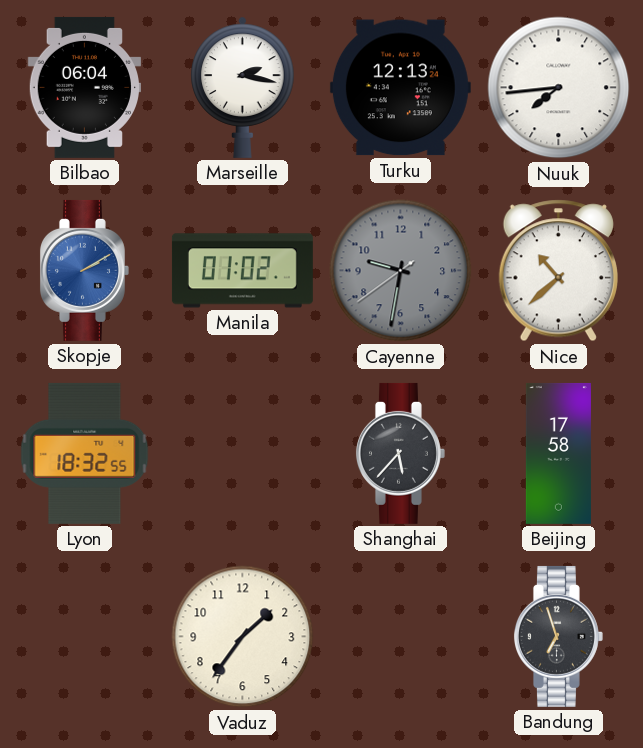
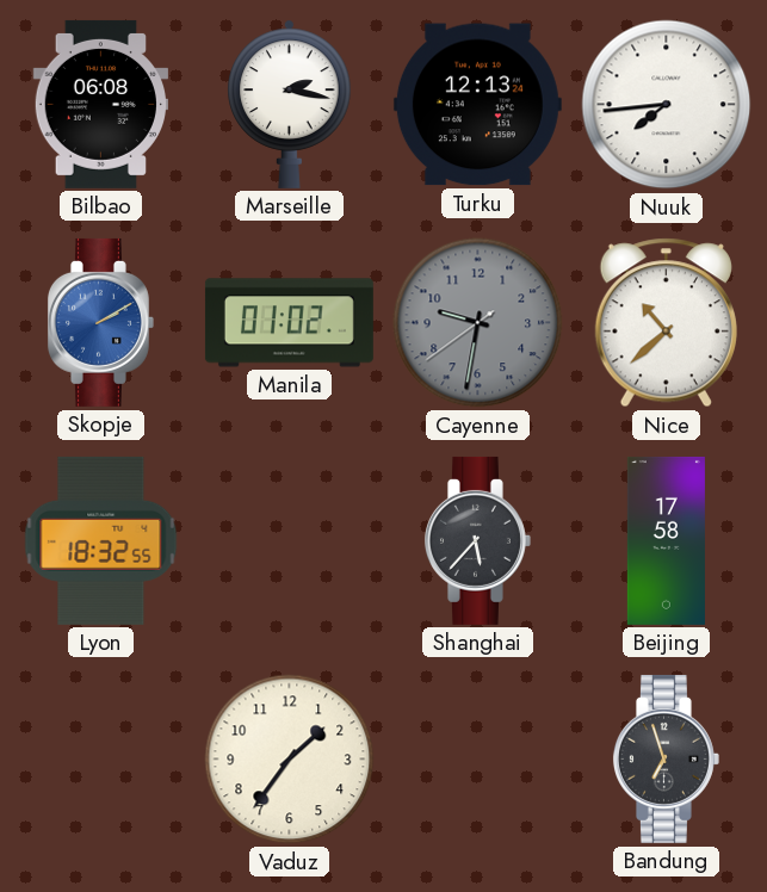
Bilbao: 06:04 -> 06:08
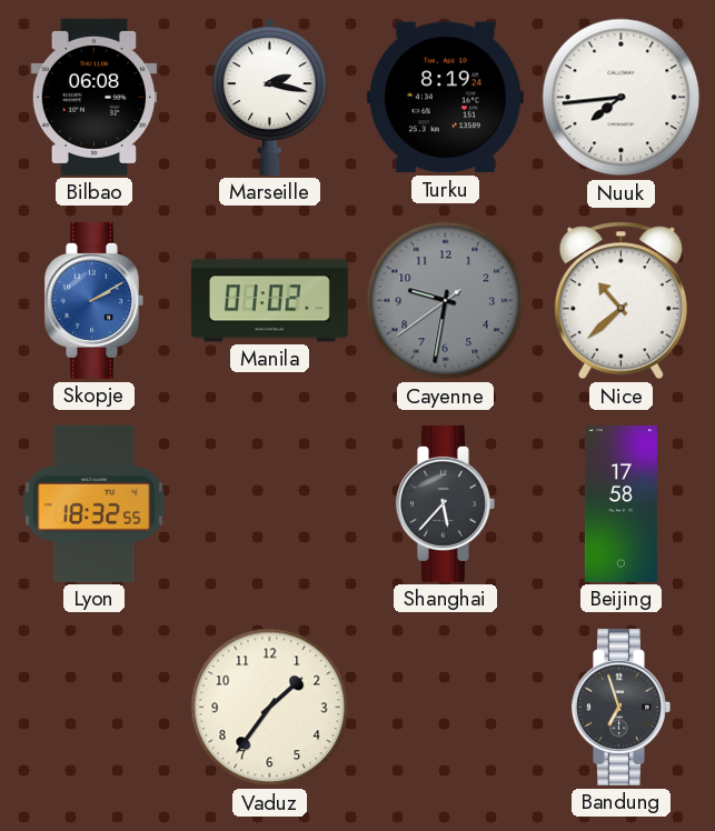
Turku: 12:13 -> 8:19
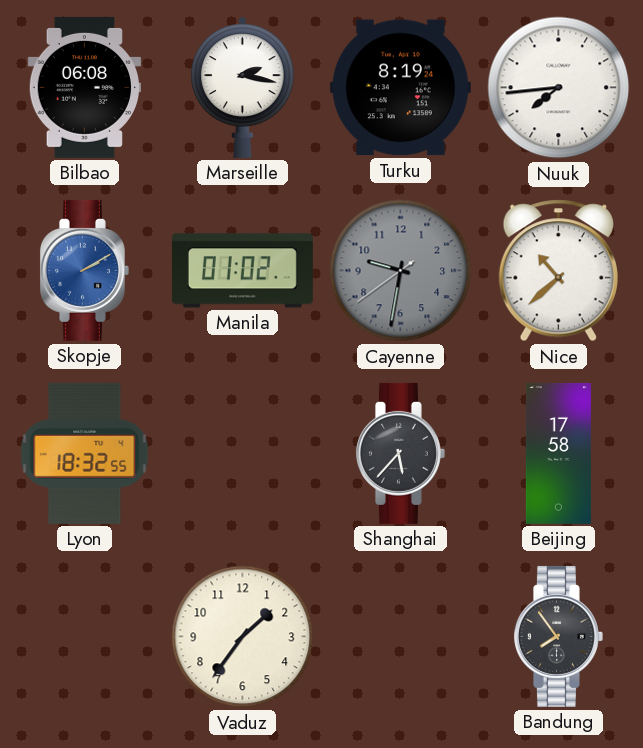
Bandung: 6:57 -> 7:54
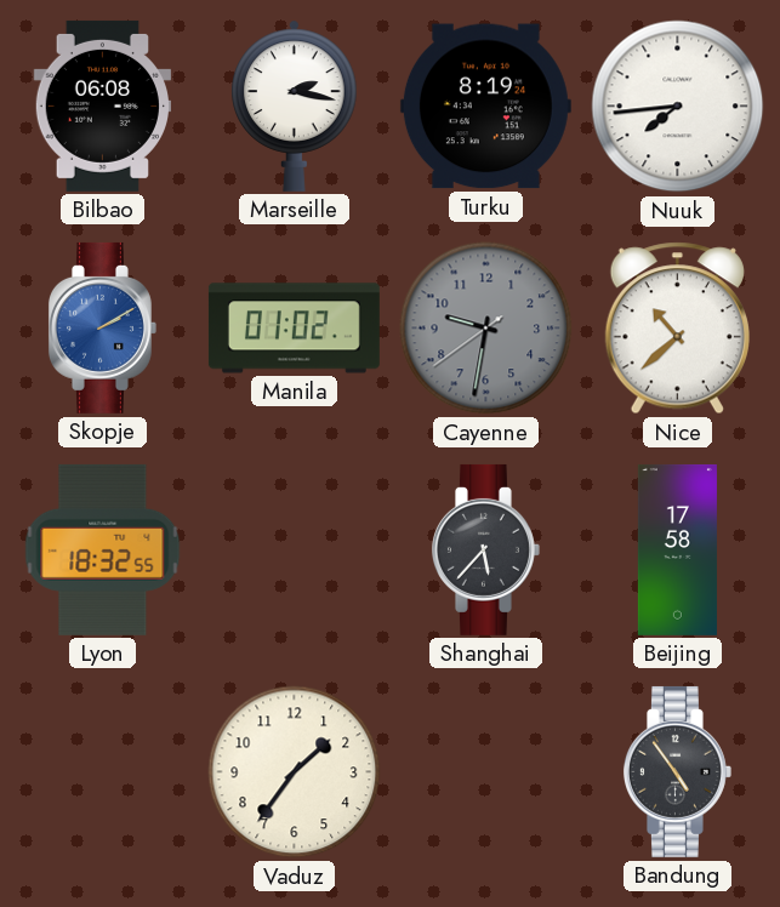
Bandung: 7:54 -> 4:54
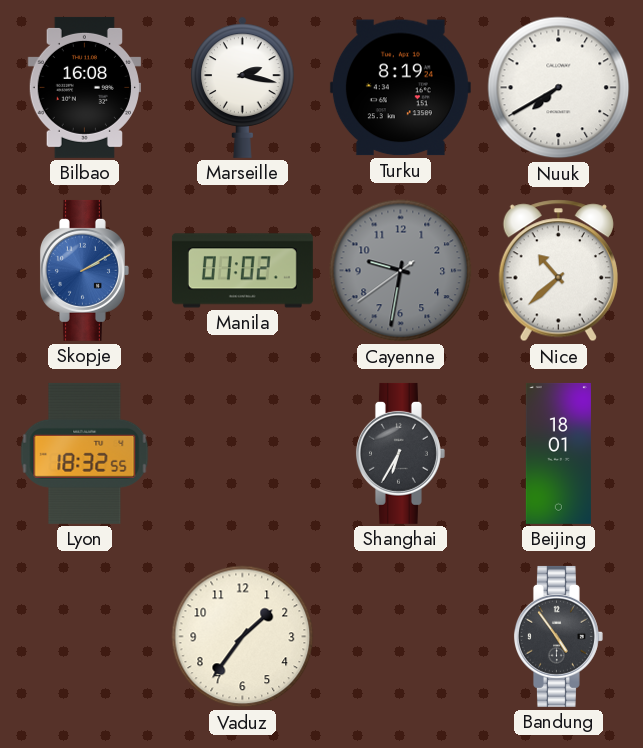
Bilbao: 06:08 -> 16:08
Nuuk: 7:44 -> 7:40
Shanghai: 5:37 -> 6:35
Beijing: 17:58 -> 18:01
